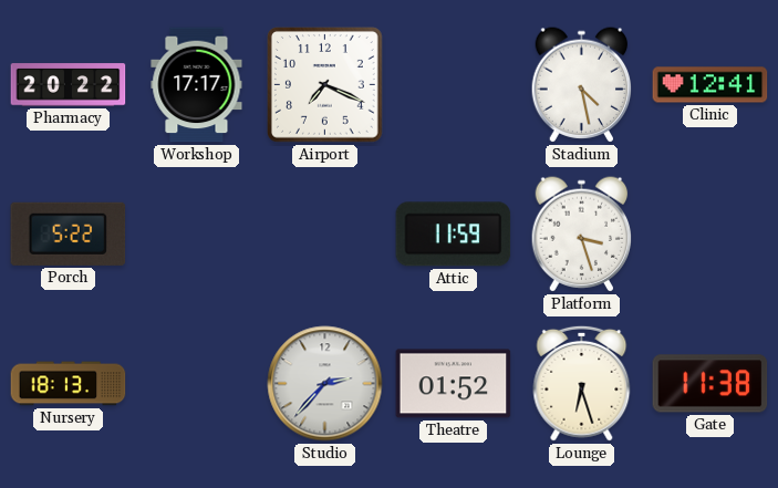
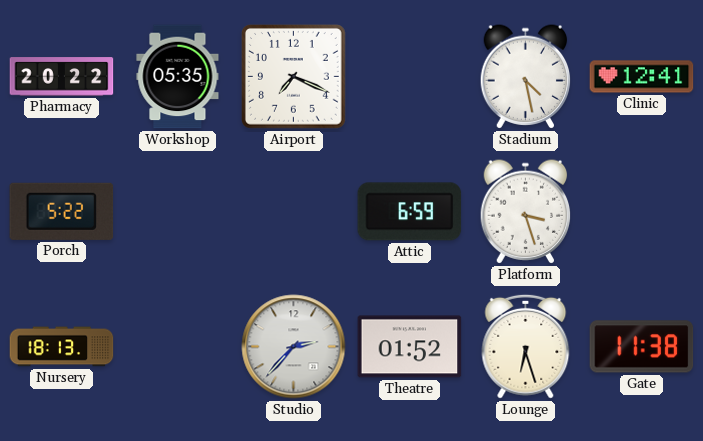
Workshop: 17:17 -> 05:35
Attic: 11:59 -> 6:59
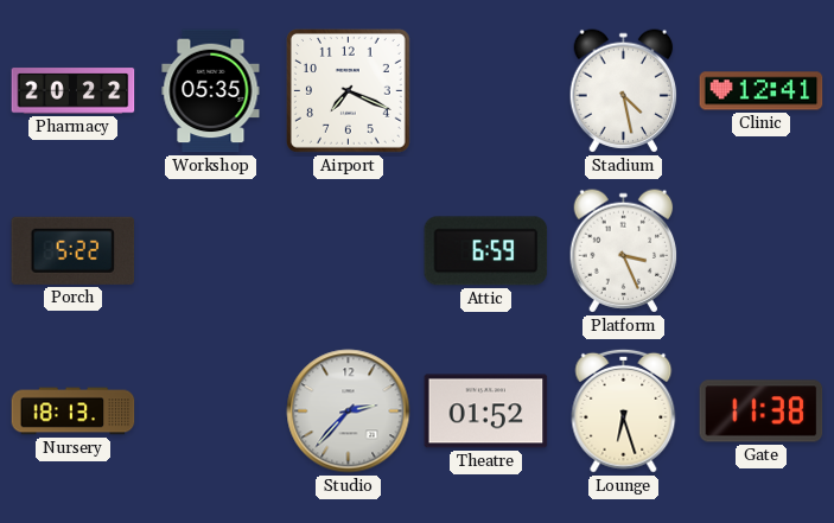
Platform: 3:27 -> 3:26
